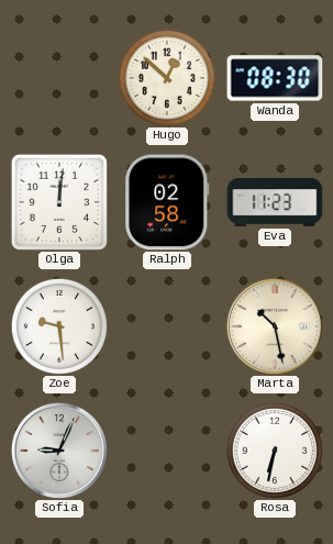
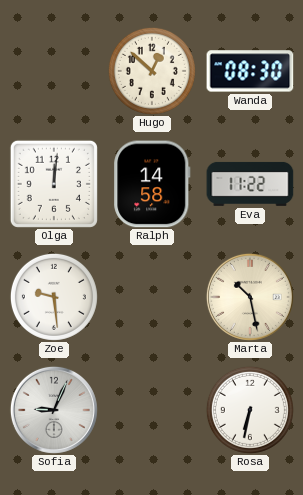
Ralph: 02:58 -> 14:58
Eva: 11:23 -> 11:22
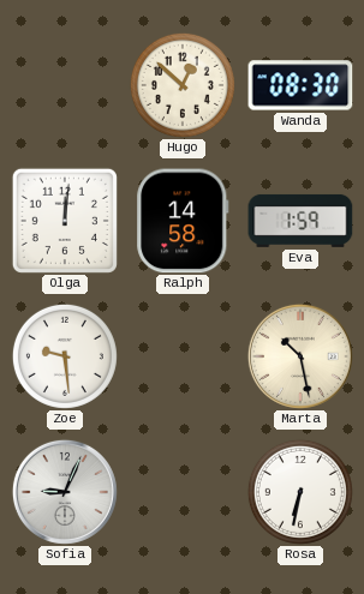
Eva: 11:22 -> 1:59
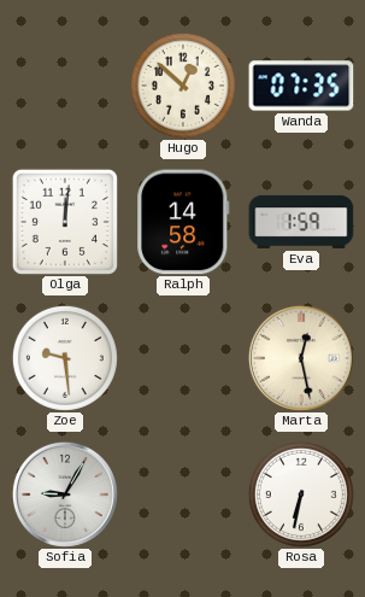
Wanda: 08:30 -> 07:35
Marta: 10:28 -> 12:28
Sofia: 9:04 -> 9:05
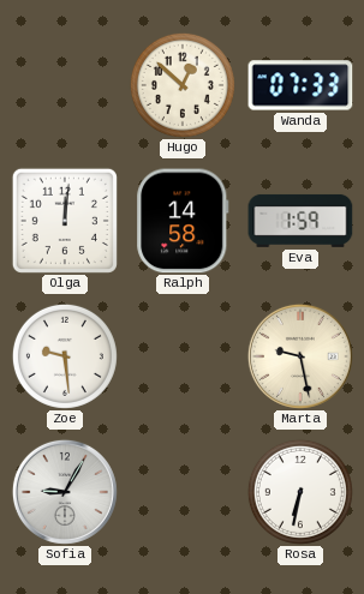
Wanda: 07:35 -> 07:33
Marta: 12:28 -> 9:28
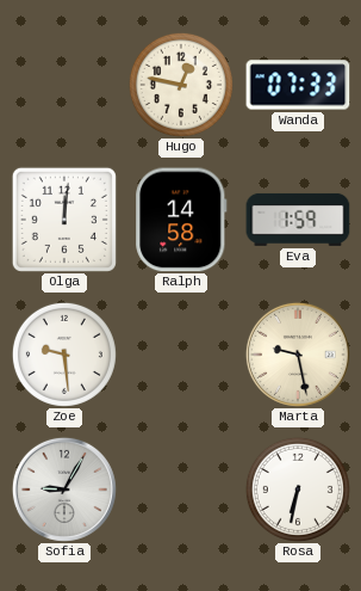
Hugo: 12:52 -> 12:47
